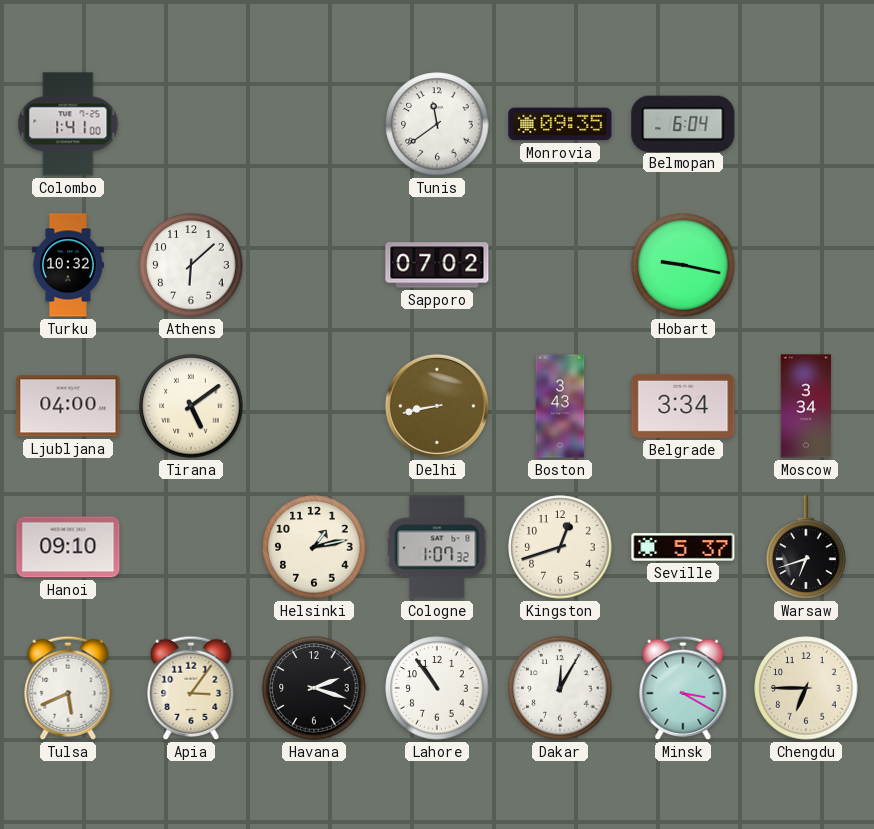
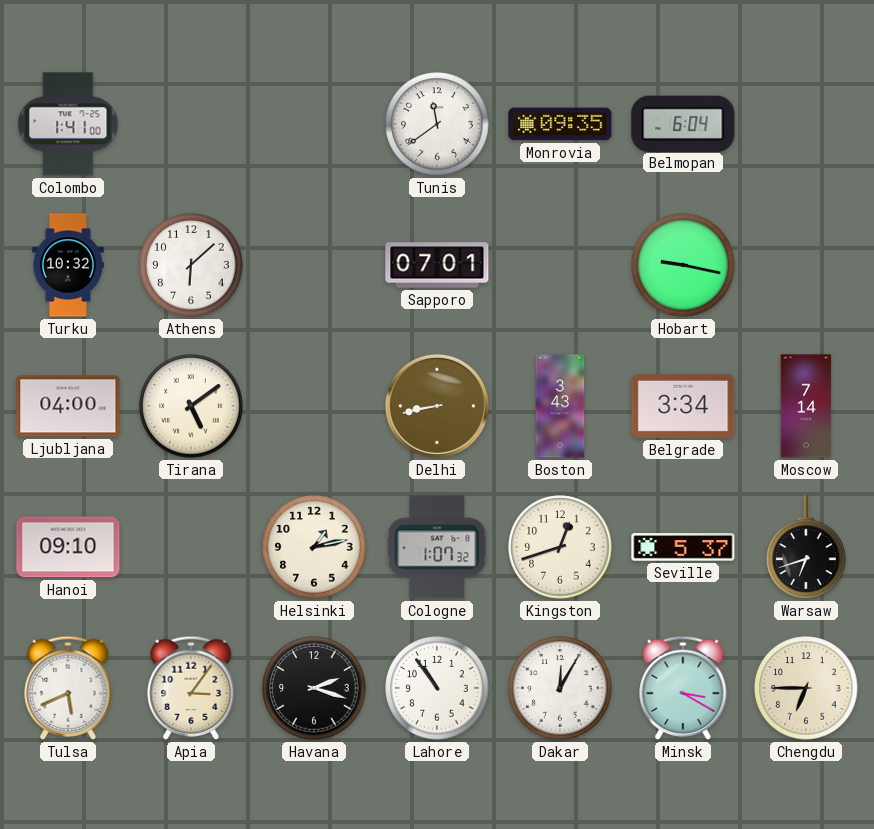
Sapporo: 07:02 -> 07:01
Moscow: 3:34 -> 7:14
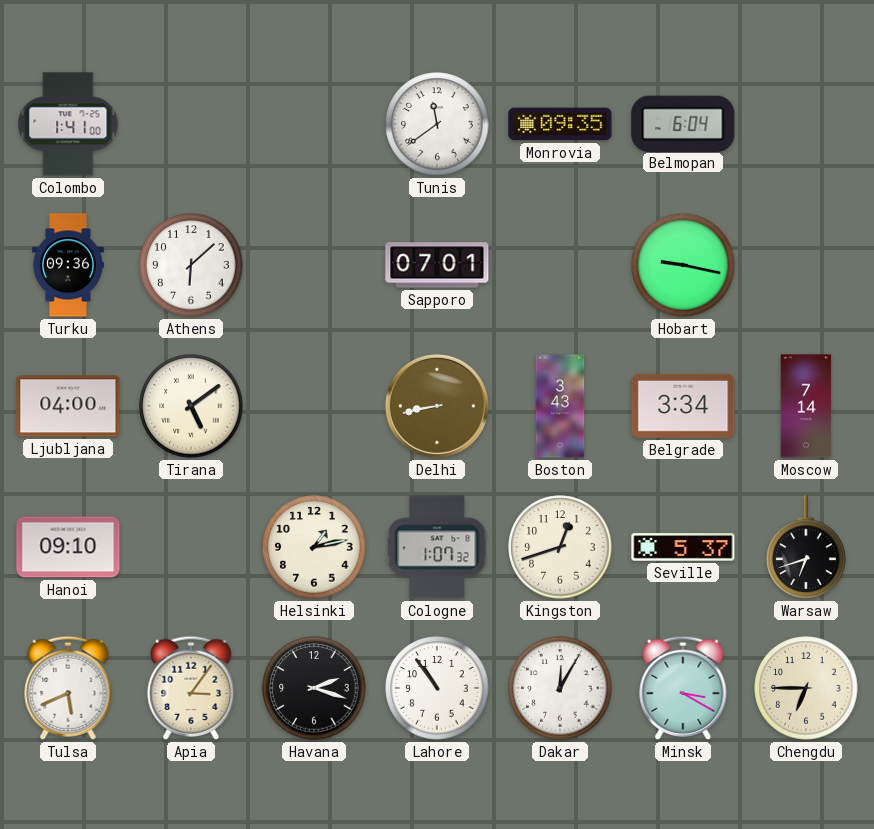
Turku: 10:32 -> 09:36
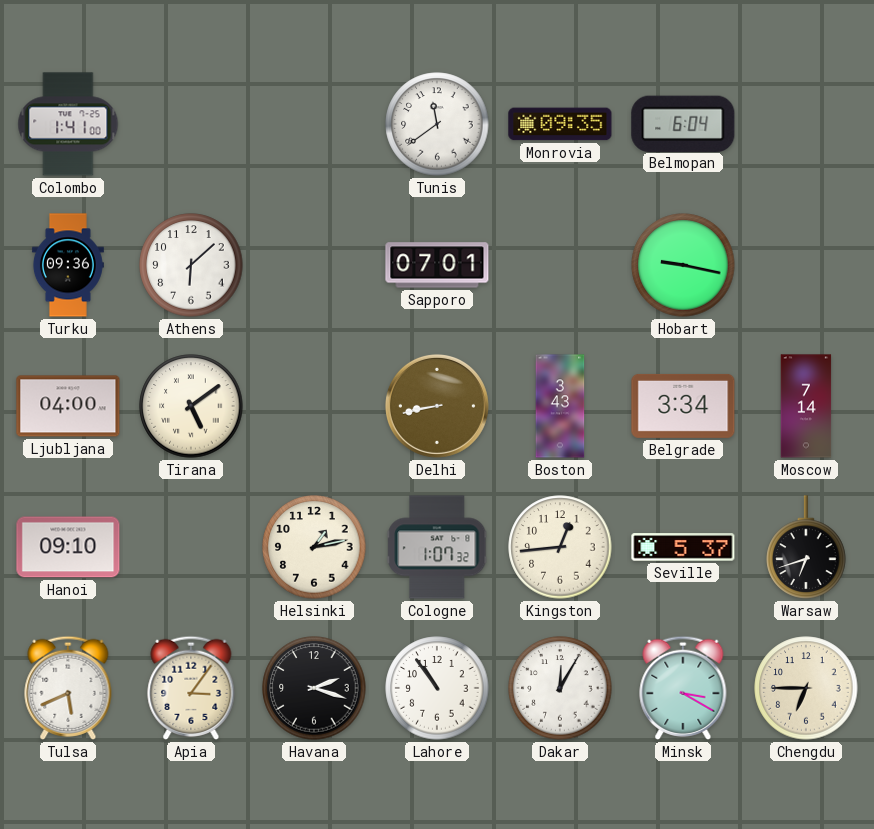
Kingston: 12:42 -> 12:44
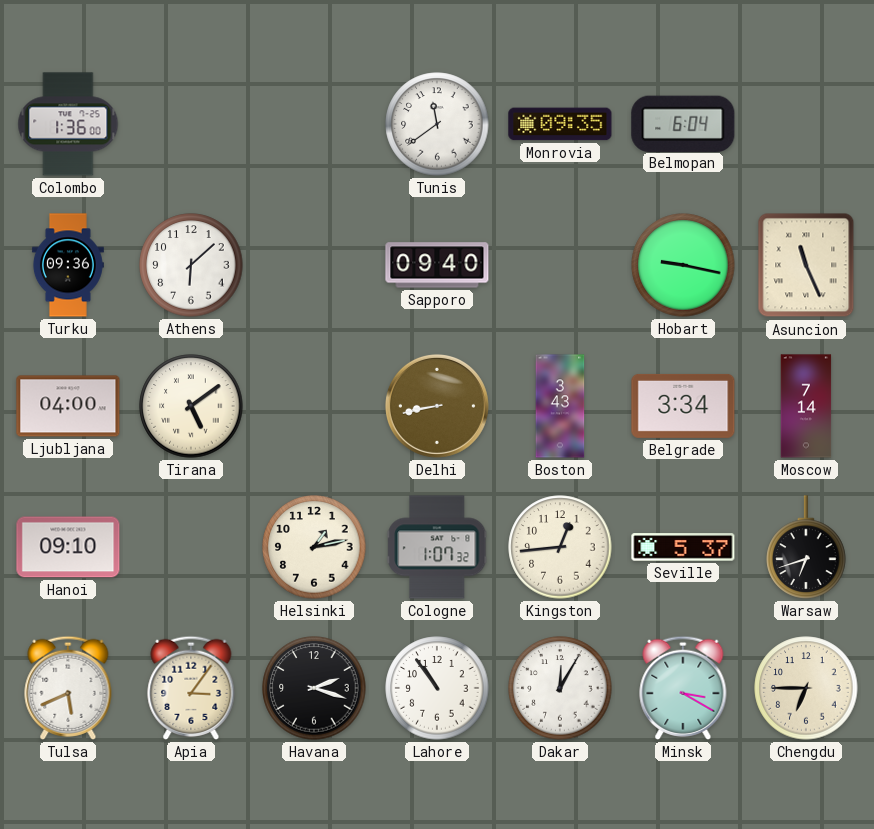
Colombo: 1:41 -> 1:36
Sapporo: 07:01 -> 09:40
Asuncion: none -> 11:26
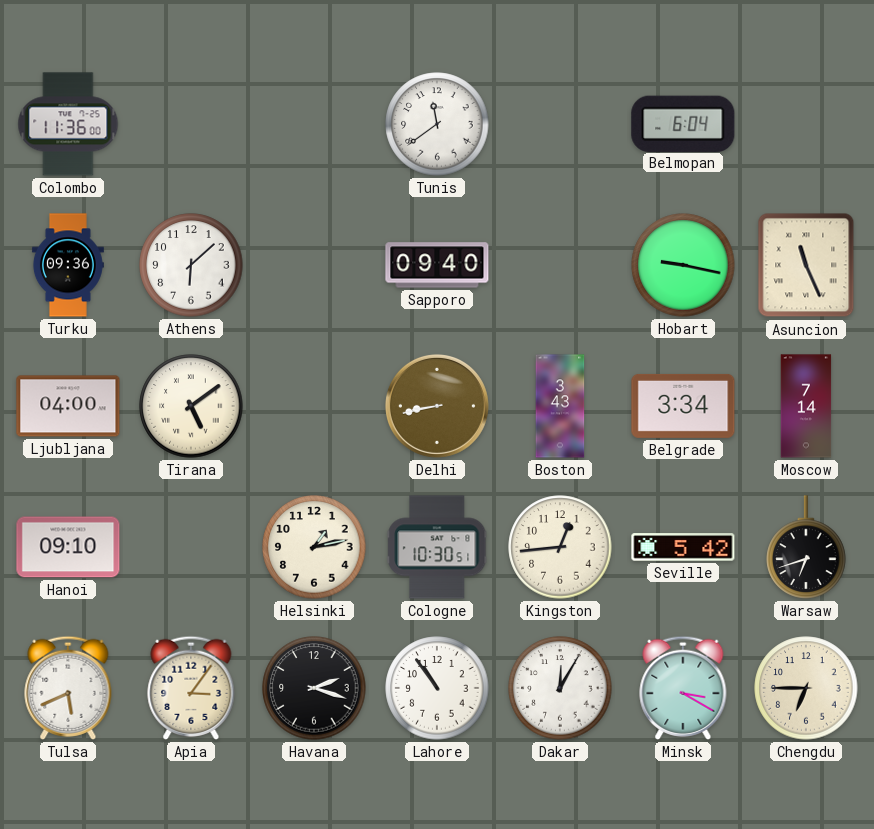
Colombo: 1:36 -> 11:36
Monrovia: 09:35 -> none
Cologne: 1:07 -> 10:30
Seville: 5:37 -> 5:42
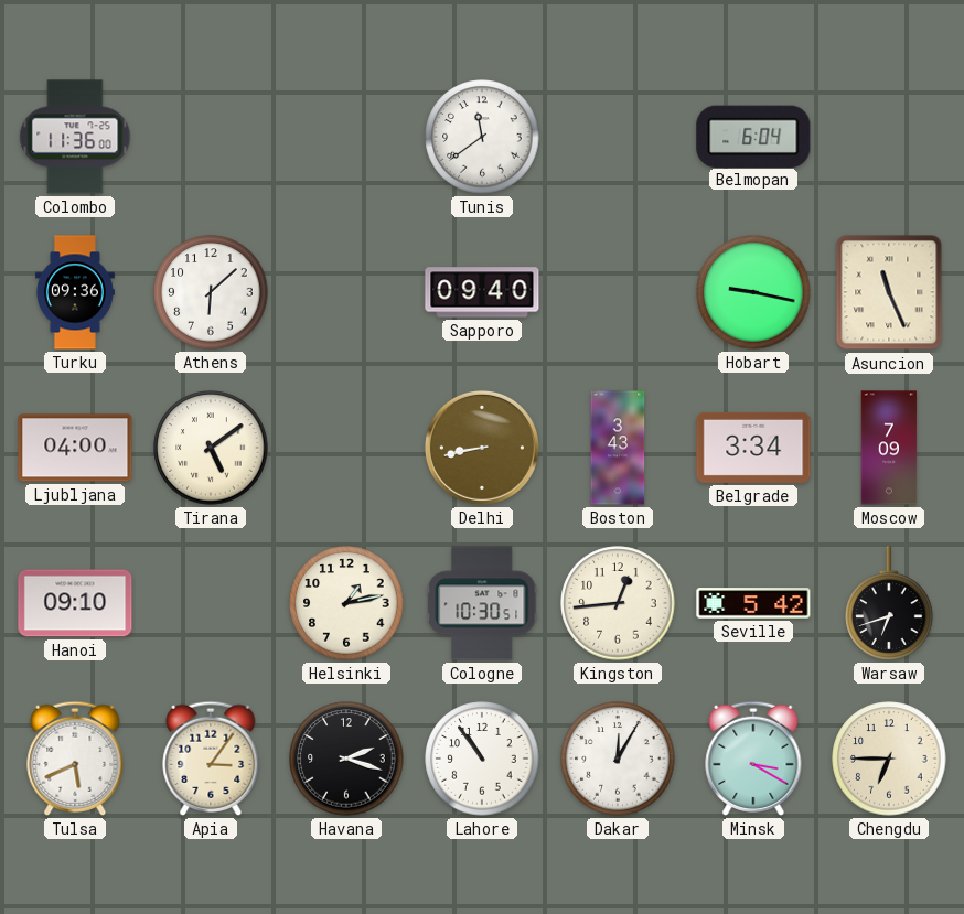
Moscow: 7:14 -> 7:09
